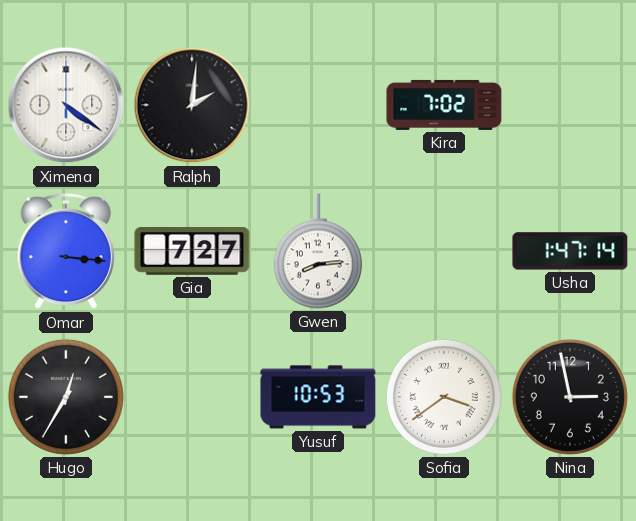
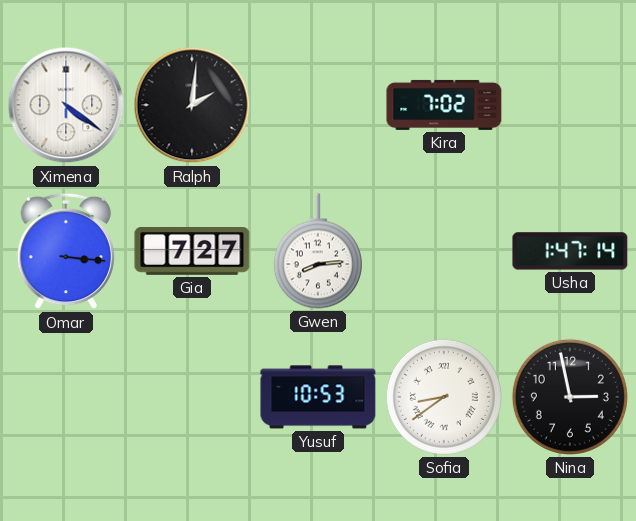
Hugo: 12:35 -> none
Sofia: 3:39 -> 8:39
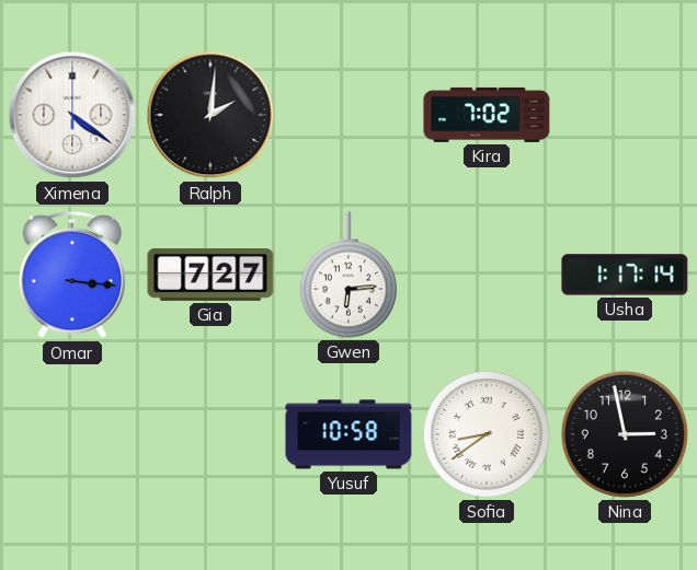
Gwen: 8:14 -> 6:14
Usha: 1:47 -> 1:17
Yusuf: 10:53 -> 10:58
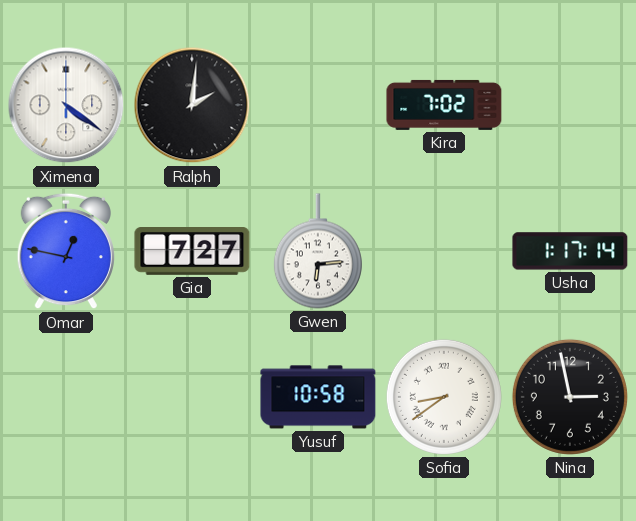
Omar: 3:16 -> 12:47
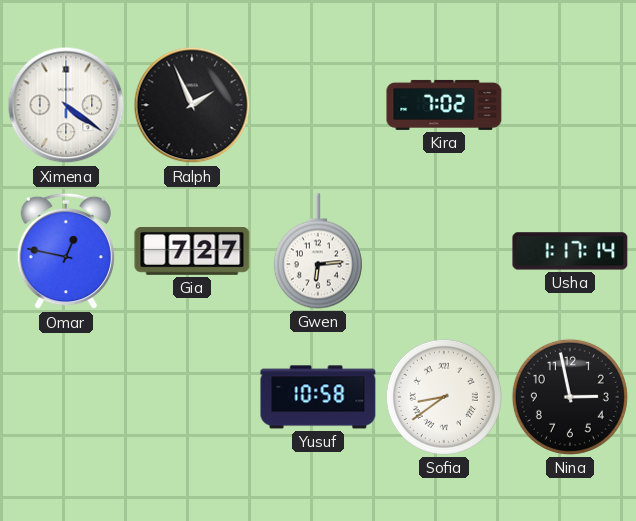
Ralph: 2:01 -> 1:56
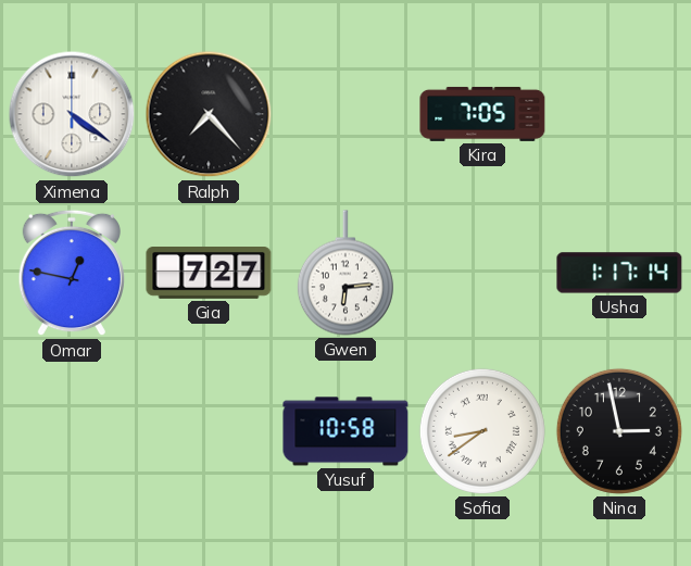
Ralph: 1:56 -> 7:23
Kira: 7:02 -> 7:05
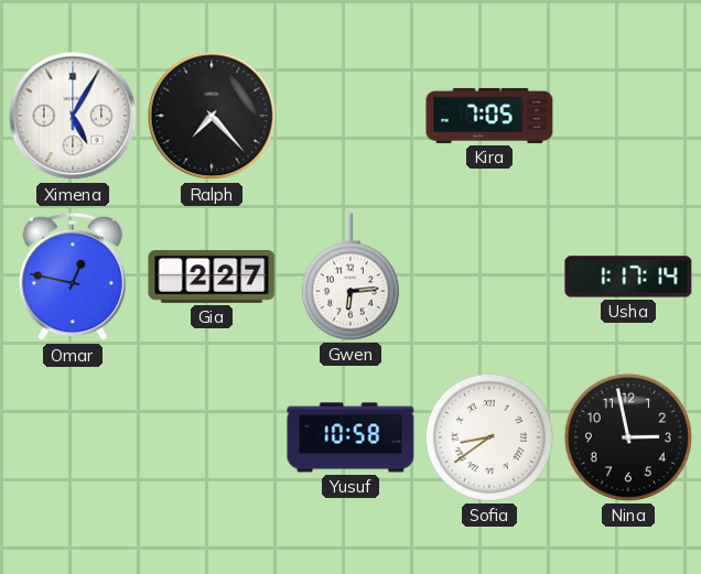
Ximena: 4:21 -> 5:05
Gia: 7:27 -> 2:27
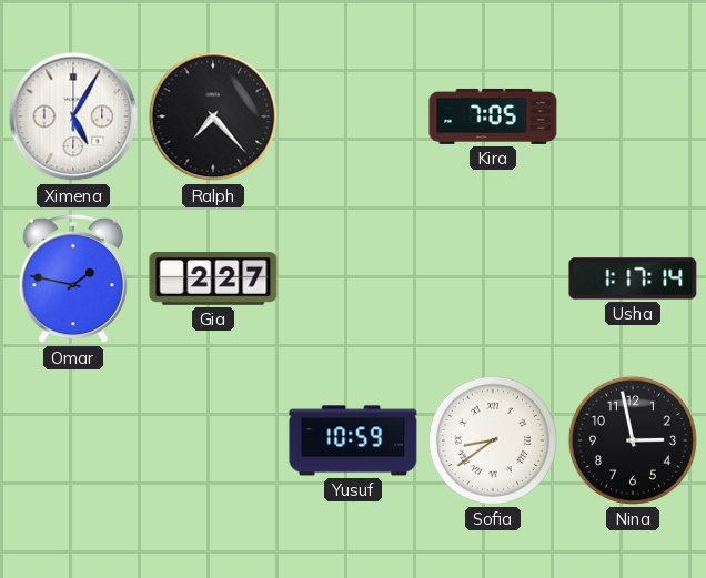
Omar: 12:47 -> 1:47
Gwen: 6:14 -> none
Yusuf: 10:58 -> 10:59
